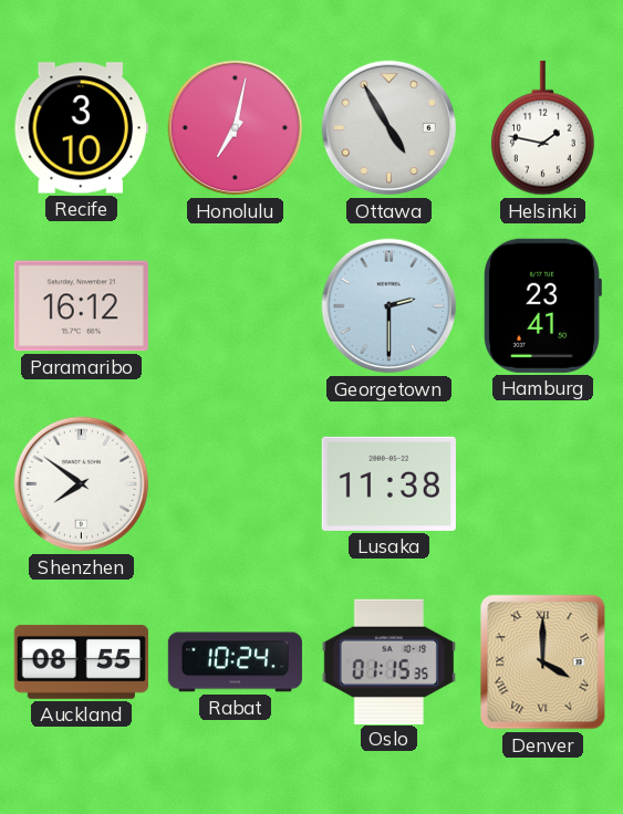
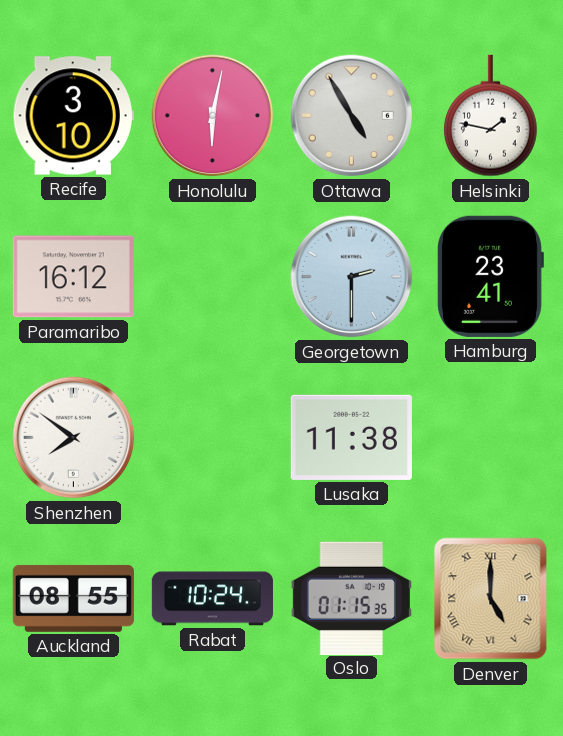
Honolulu: 7:02 -> 6:02
Denver: 4:00 -> 5:00
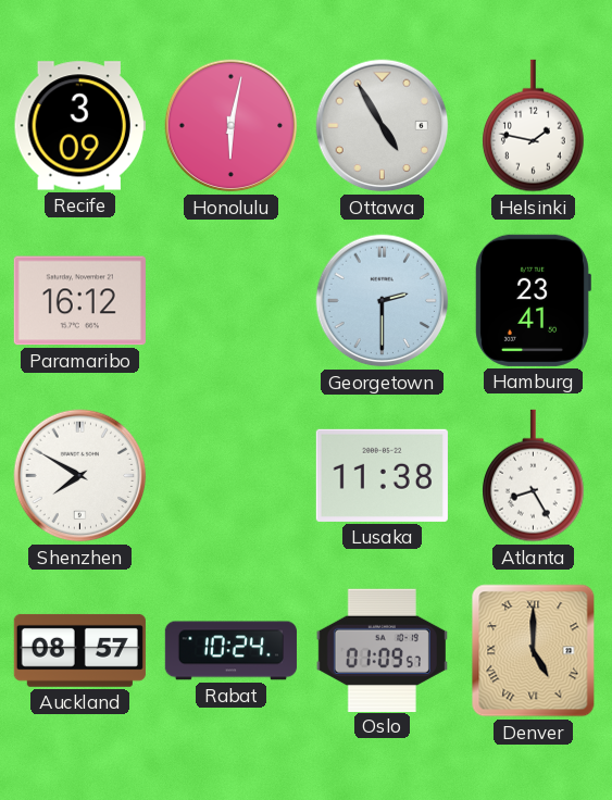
Recife: 3:10 -> 3:09
Shenzhen: 7:51 -> 7:50
Atlanta: none -> 8:25
Auckland: 08:55 -> 08:57
Oslo: 01:15 -> 01:09
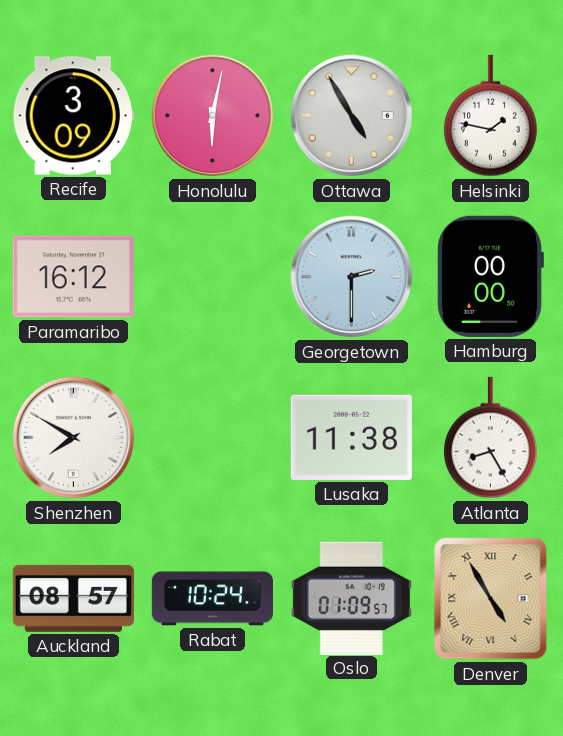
Hamburg: 23:41 -> 00:00
Denver: 5:00 -> 4:55
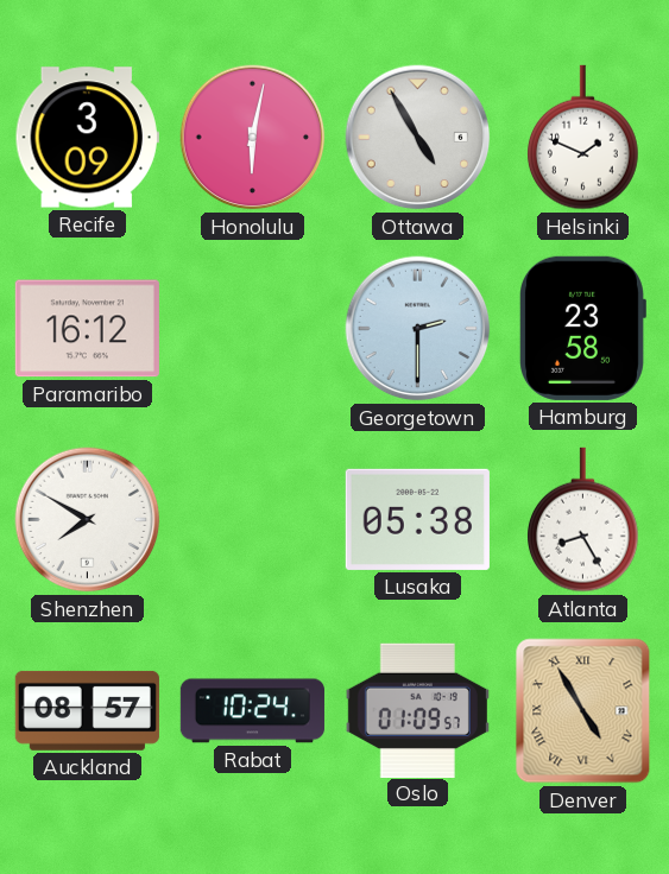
Helsinki: 1:47 -> 1:49
Hamburg: 00:00 -> 23:58
Lusaka: 11:38 -> 05:38
